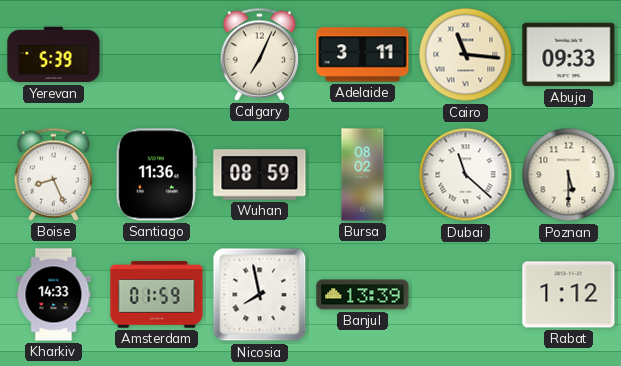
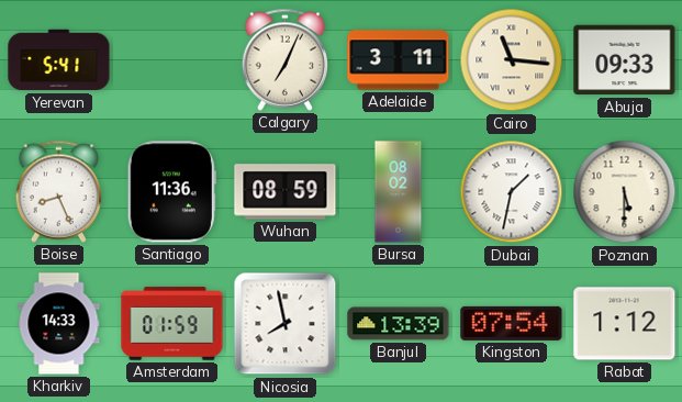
Yerevan: 5:39 -> 5:41
Dubai: 11:22 -> 1:32
Kingston: none -> 07:54
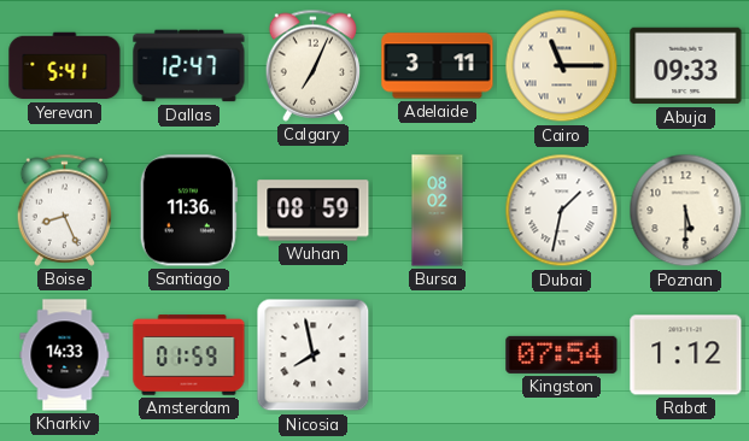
Dallas: none -> 12:47
Cairo: 11:16 -> 11:15
Banjul: 13:39 -> none
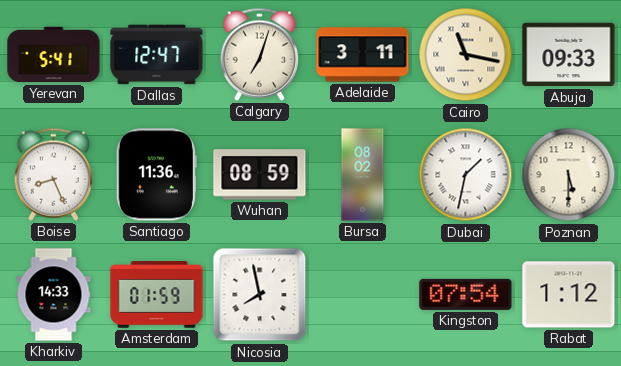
Calgary: 7:04 -> 7:03
Cairo: 11:15 -> 11:17
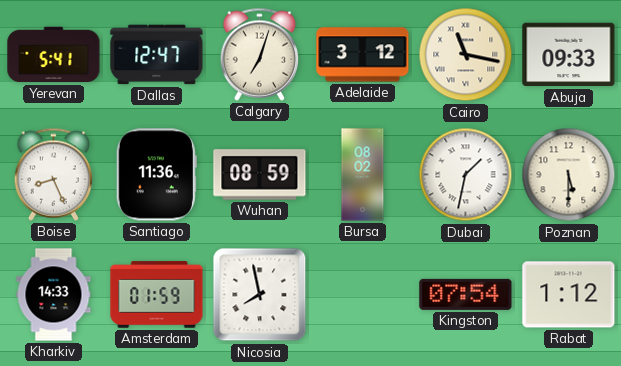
Adelaide: 3:11 -> 3:12
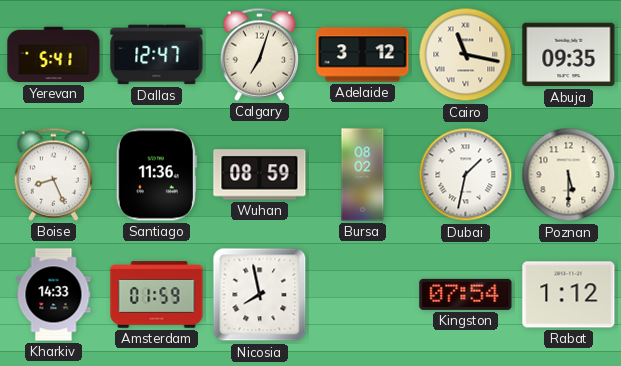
Abuja: 09:33 -> 09:35
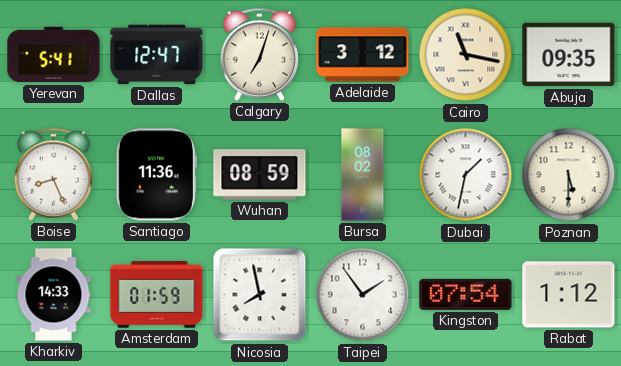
Taipei: none -> 1:54
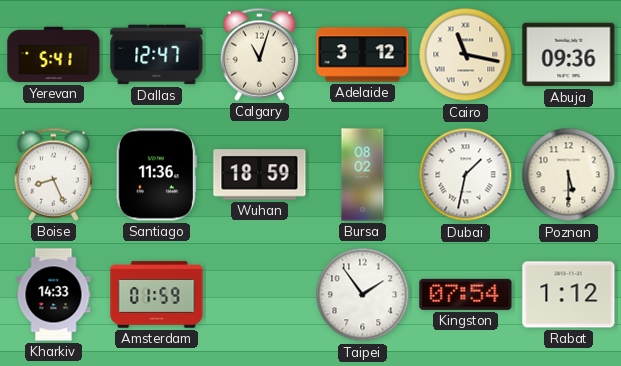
Calgary: 7:03 -> 11:03
Abuja: 09:35 -> 09:36
Wuhan: 08:59 -> 18:59
Nicosia: 7:58 -> none
